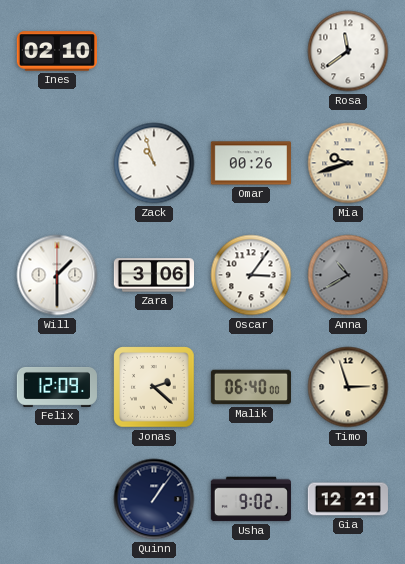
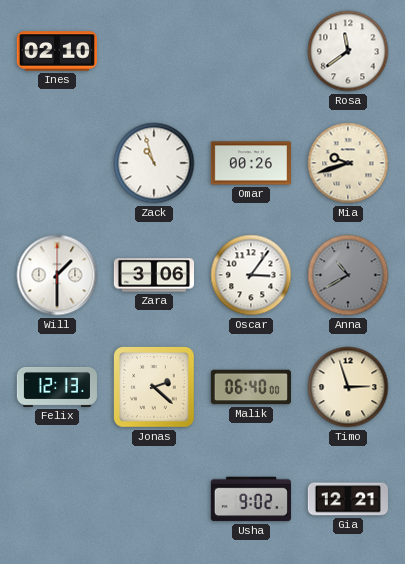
Felix: 12:09 -> 12:13
Quinn: 1:06 -> none
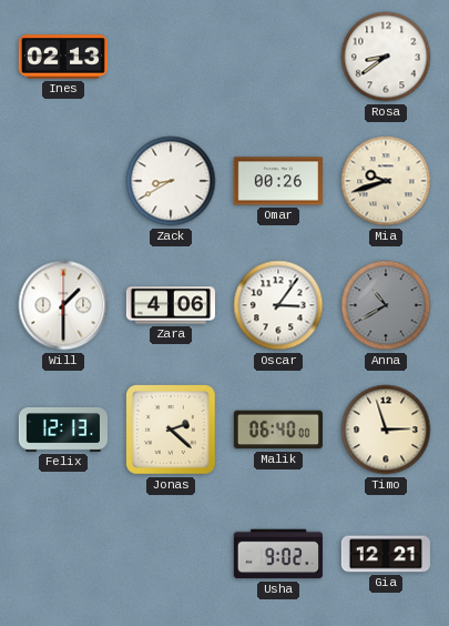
Ines: 02:10 -> 02:13
Rosa: 11:39 -> 8:39
Zack: 10:57 -> 8:40
Zara: 3:06 -> 4:06
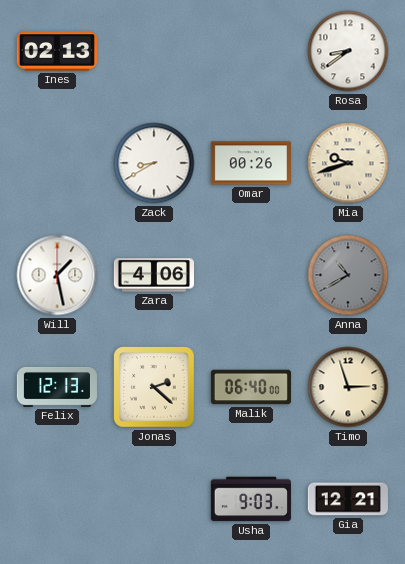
Will: 1:30 -> 1:28
Oscar: 3:06 -> none
Usha: 9:02 -> 9:03
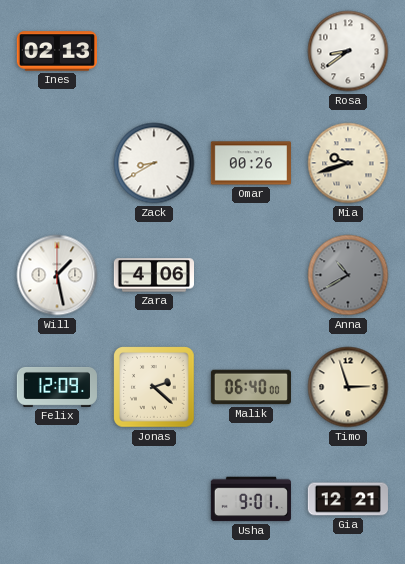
Felix: 12:13 -> 12:09
Usha: 9:03 -> 9:01
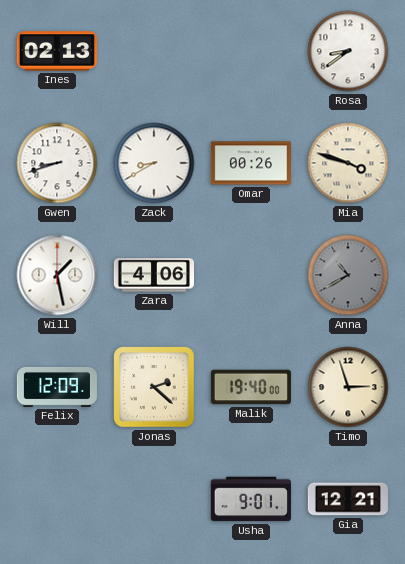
Gwen: none -> 8:42
Mia: 9:42 -> 3:48
Malik: 06:40 -> 19:40
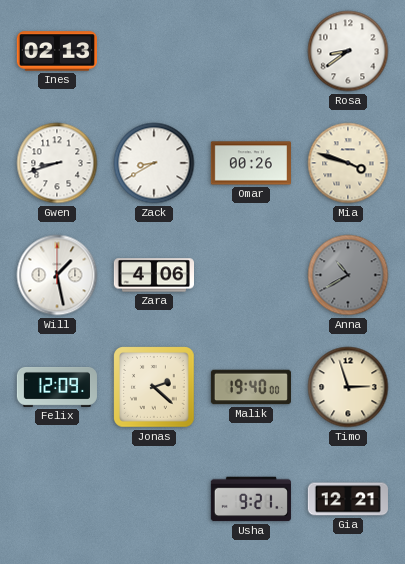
Usha: 9:01 -> 9:21
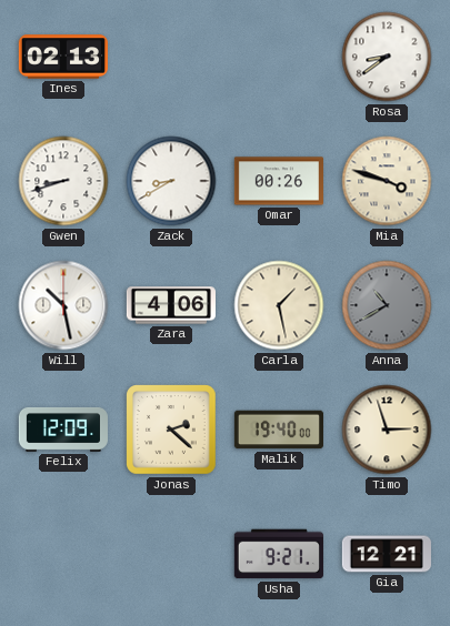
Will: 1:28 -> 10:28
Carla: none -> 1:28
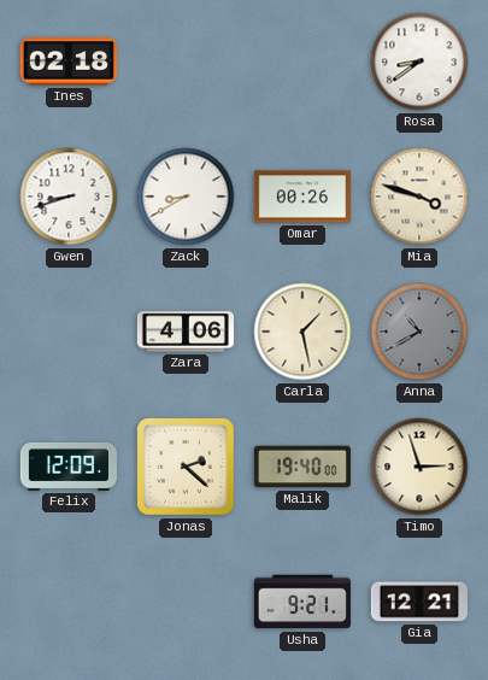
Ines: 02:13 -> 02:18
Will: 10:28 -> none
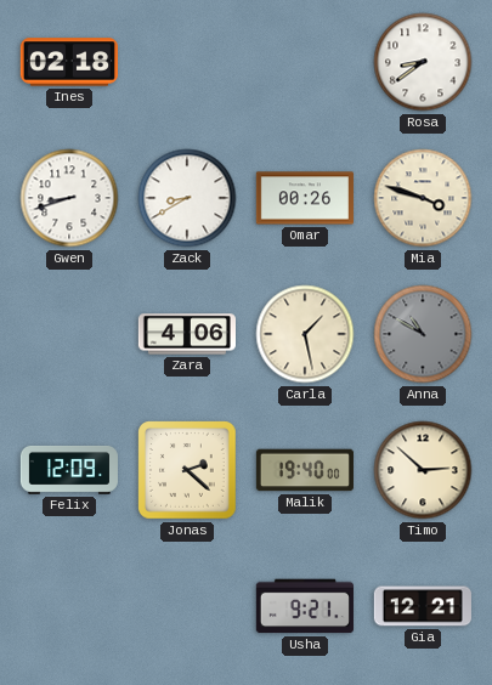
Anna: 10:40 -> 10:50
Timo: 2:57 -> 2:52
